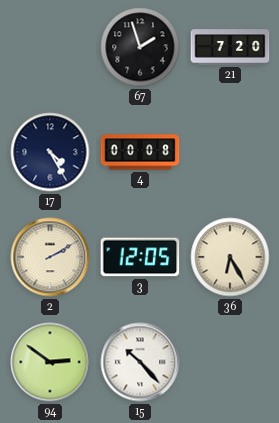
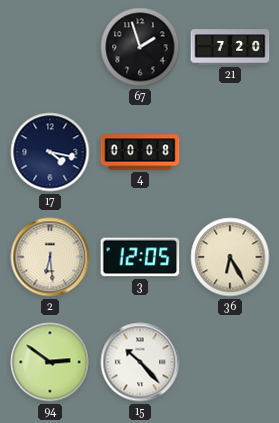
17: 4:25 -> 4:17
2: 2:10 -> 6:29
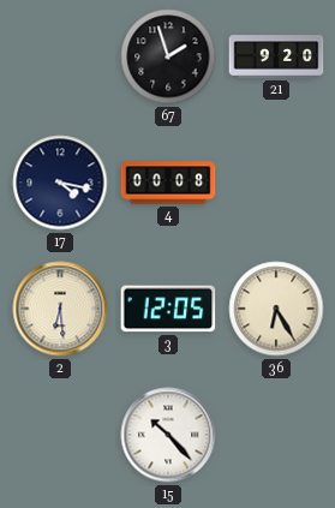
21: 7:20 -> 9:20
94: 2:51 -> none
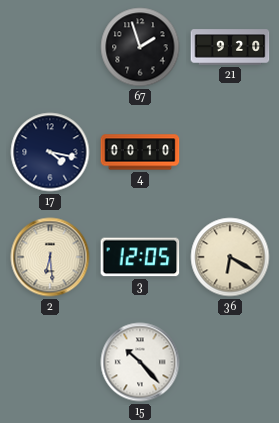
4: 00:08 -> 00:10
36: 6:25 -> 6:20
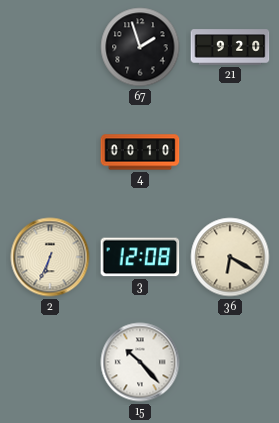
17: 4:17 -> none
2: 6:29 -> 6:34
3: 12:05 -> 12:08
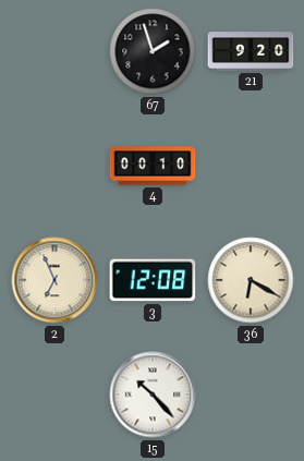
2: 6:34 -> 6:56
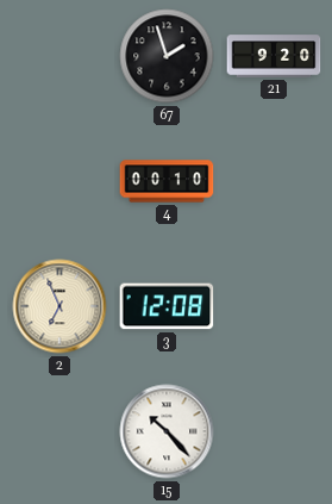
36: 6:20 -> none
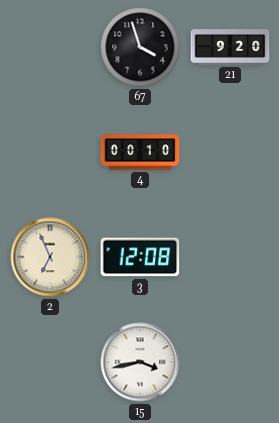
67: 1:57 -> 3:57
15: 10:23 -> 3:43
